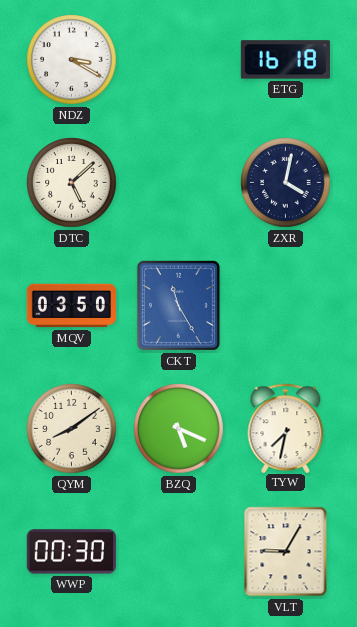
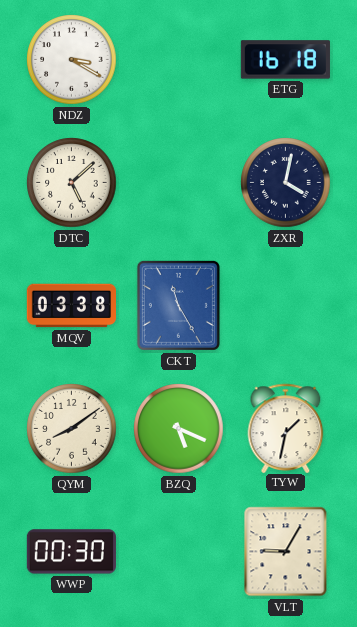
MQV: 03:50 -> 03:38
TYW: 7:32 -> 1:32
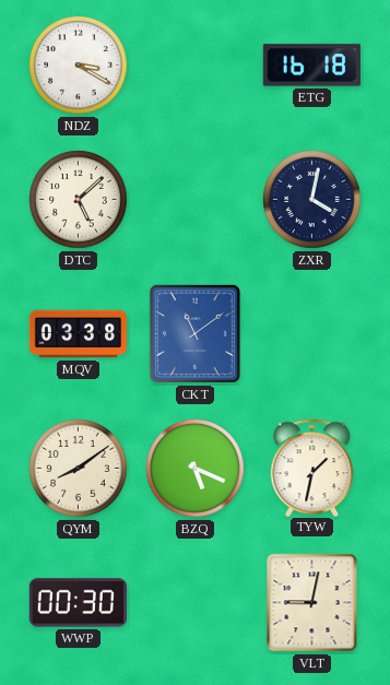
CKT: 11:25 -> 11:09
VLT: 9:05 -> 9:02
